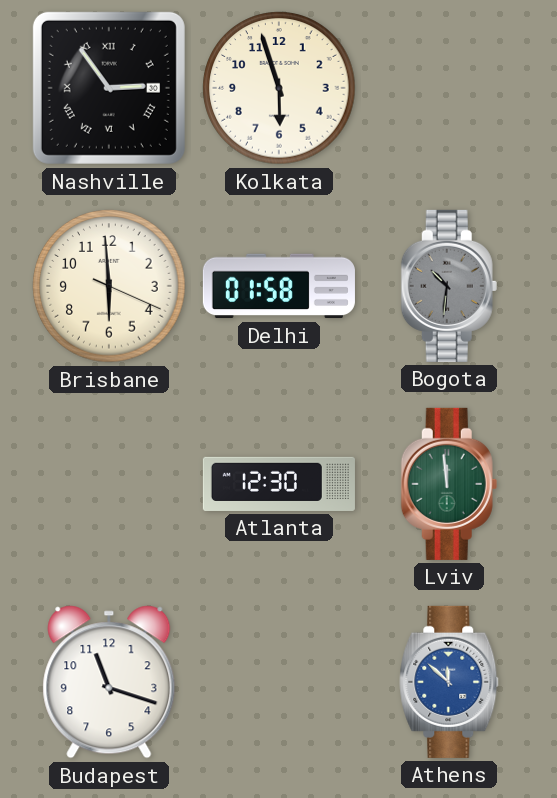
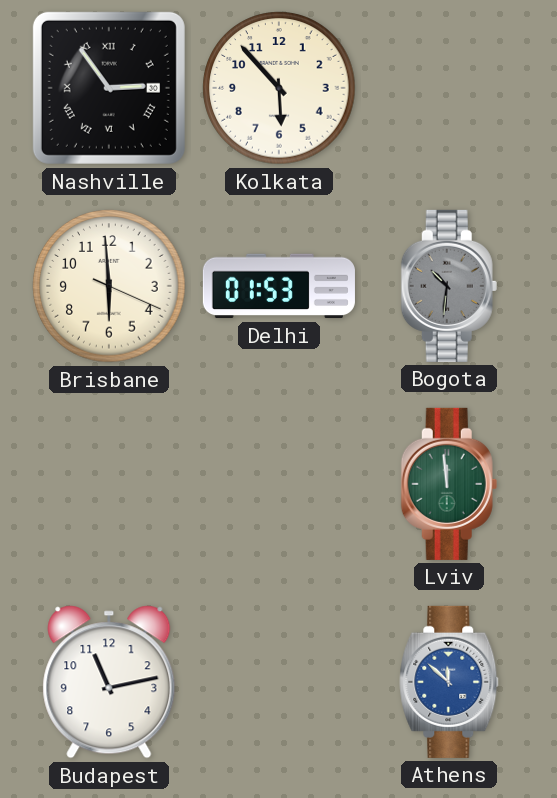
Kolkata: 5:57 -> 5:53
Delhi: 01:58 -> 01:53
Atlanta: 12:30 -> none
Budapest: 11:18 -> 11:13
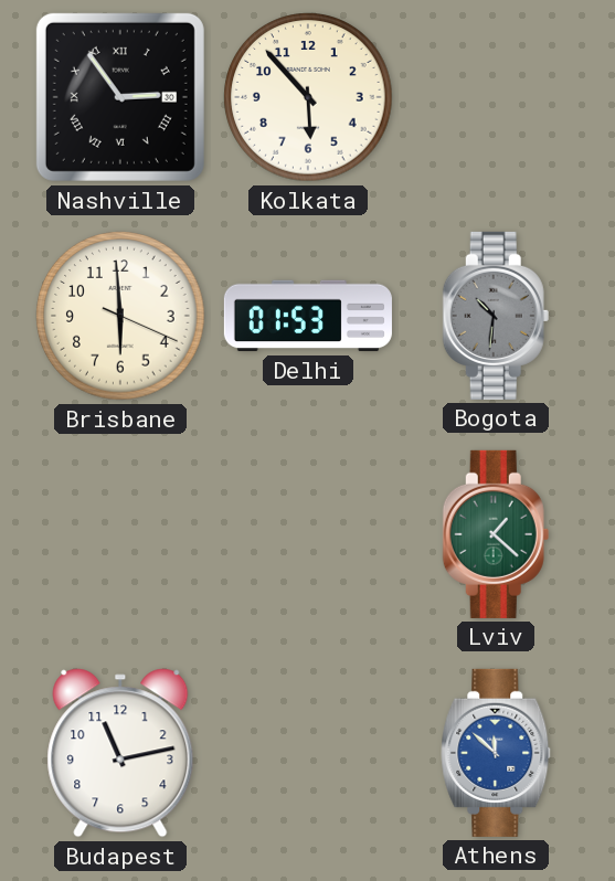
Lviv: 11:59 -> 1:22
